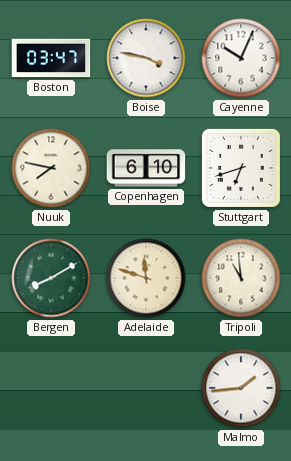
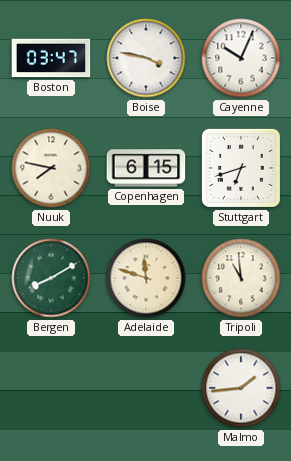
Copenhagen: 6:10 -> 6:15
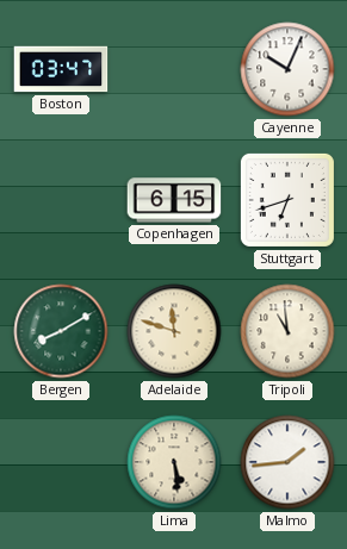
Boise: 3:47 -> none
Nuuk: 7:47 -> none
Lima: none -> 5:29
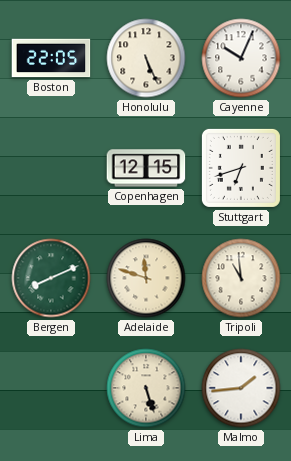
Boston: 03:47 -> 22:05
Honolulu: none -> 5:26
Copenhagen: 6:15 -> 12:15
Bergen: 8:10 -> 8:11
Lima: 5:29 -> 5:27
